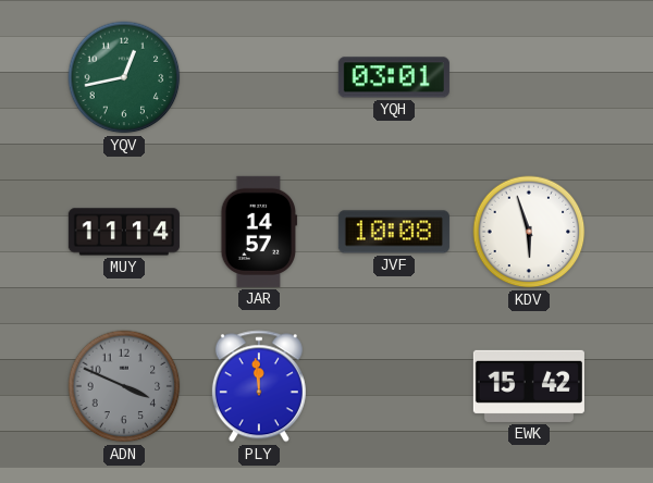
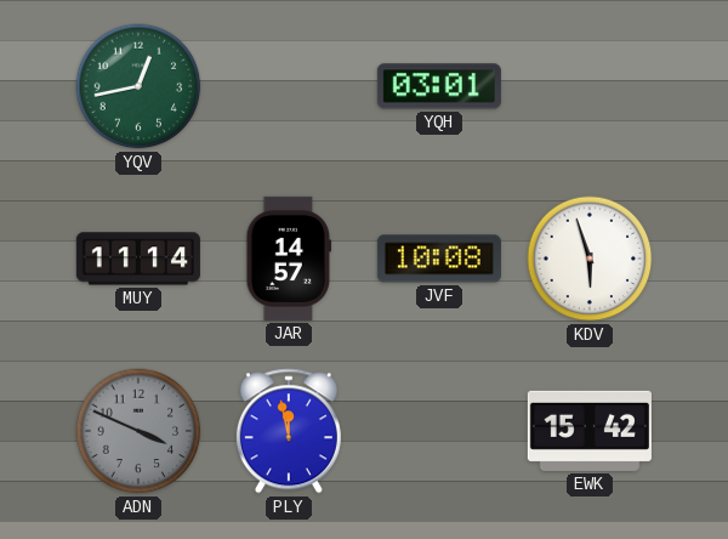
PLY: 11:59 -> 11:58
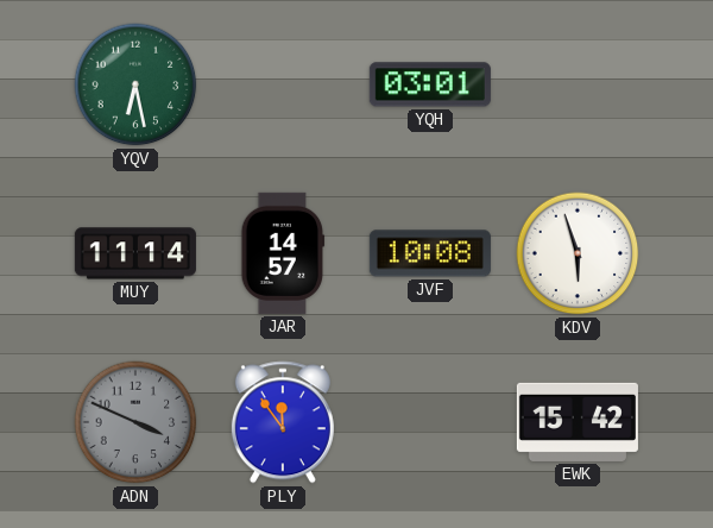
YQV: 12:43 -> 6:28
PLY: 11:58 -> 11:54
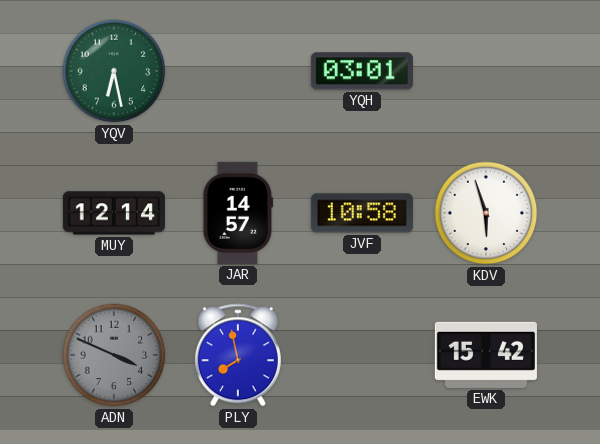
MUY: 11:14 -> 12:14
JVF: 10:08 -> 10:58
PLY: 11:54 -> 7:58
